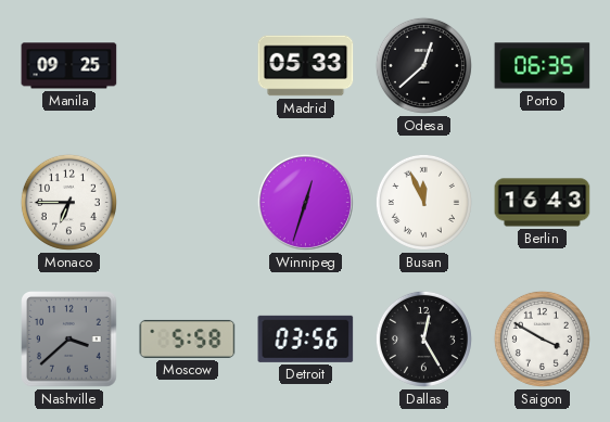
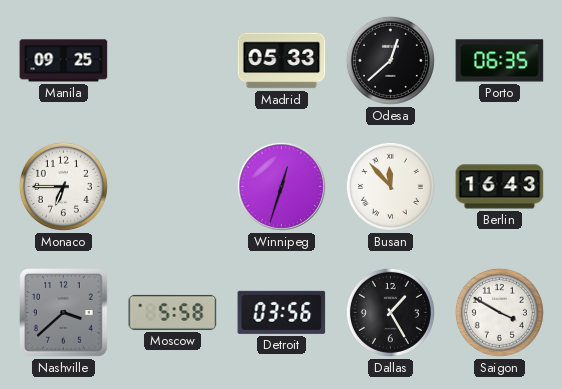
Busan: 11:56 -> 11:53
Dallas: 12:25 -> 1:25
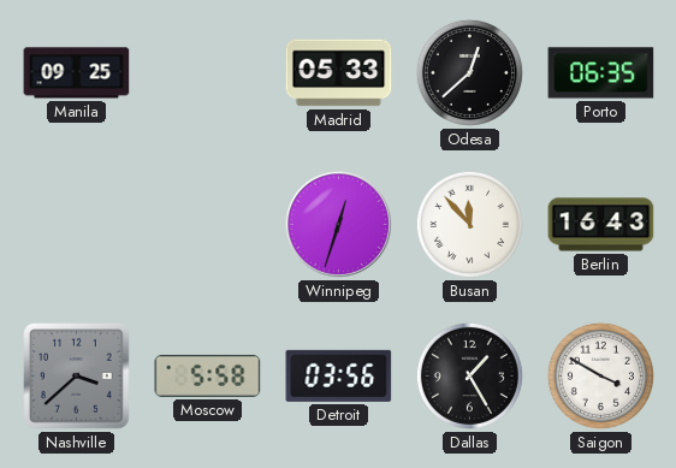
Monaco: 6:45 -> none
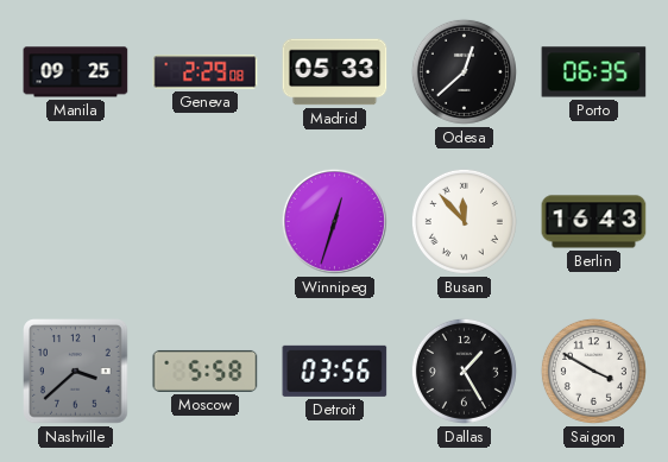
Geneva: none -> 2:29
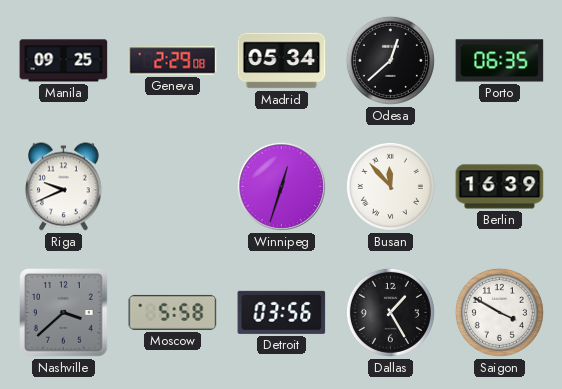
Madrid: 05:33 -> 05:34
Riga: none -> 9:41
Berlin: 16:43 -> 16:39
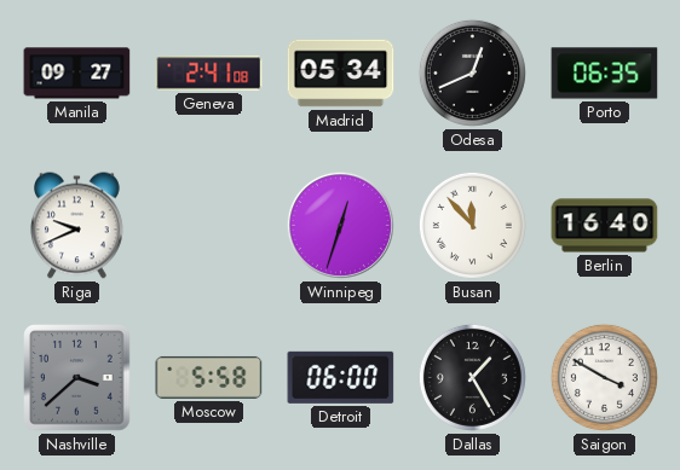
Manila: 09:25 -> 09:27
Geneva: 2:29 -> 2:41
Odesa: 12:38 -> 12:41
Berlin: 16:39 -> 16:40
Detroit: 03:56 -> 06:00
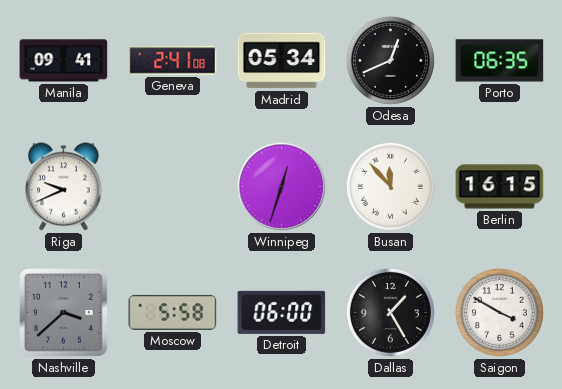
Manila: 09:27 -> 09:41
Berlin: 16:40 -> 16:15
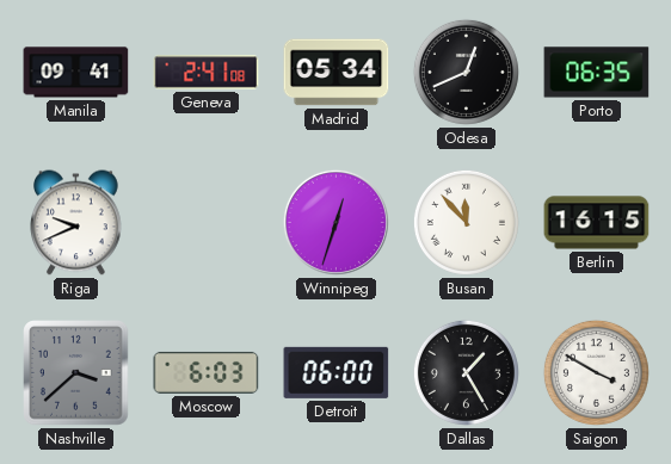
Moscow: 5:58 -> 6:03
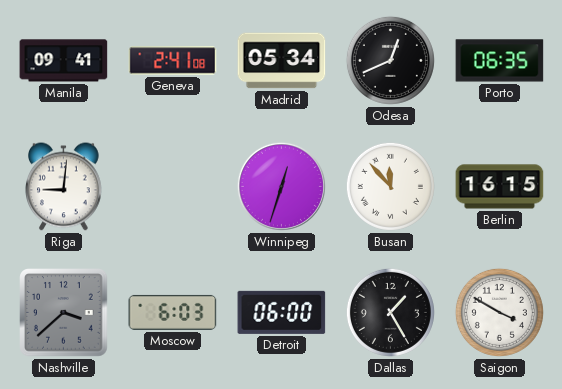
Riga: 9:41 -> 9:01
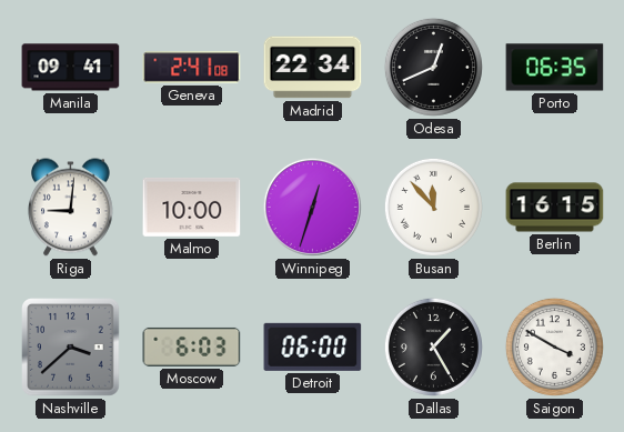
Madrid: 05:34 -> 22:34
Malmo: none -> 10:00
